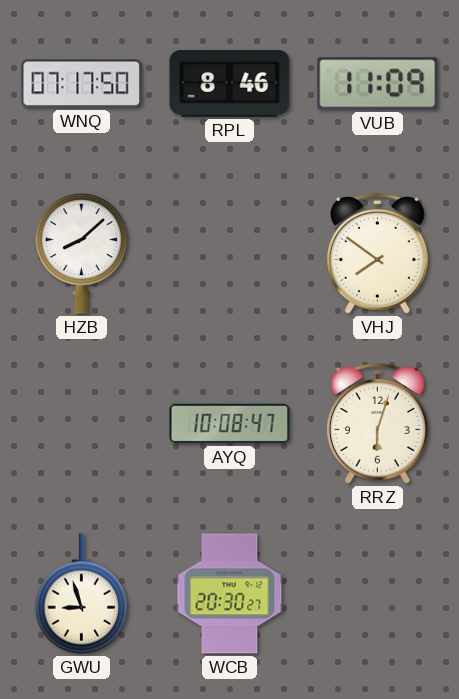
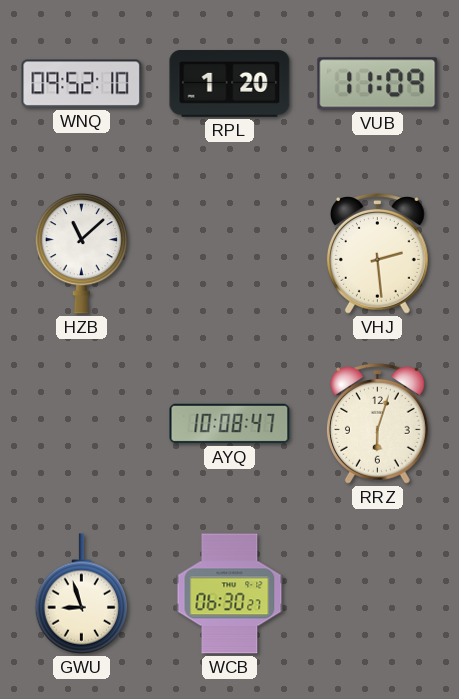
WNQ: 07:17 -> 09:52
RPL: 8:46 -> 1:20
HZB: 8:08 -> 11:08
VHJ: 7:51 -> 2:29
WCB: 20:30 -> 06:30
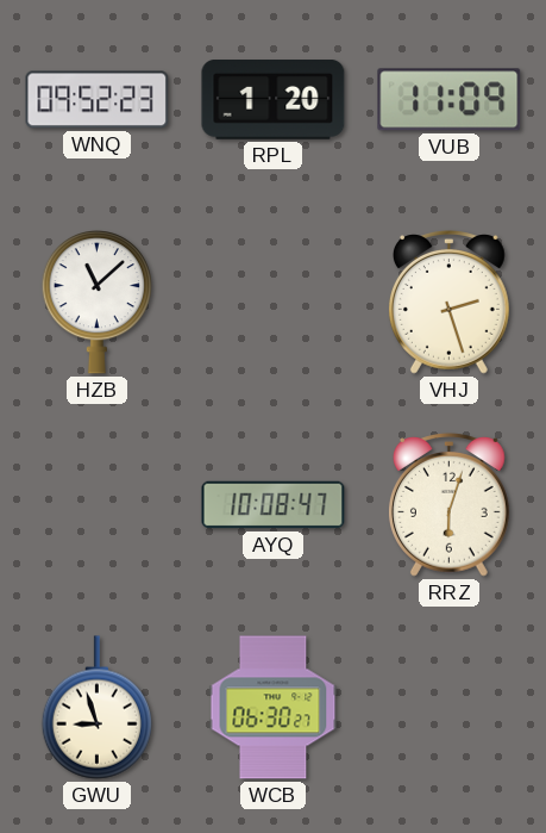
WNQ: 09:52:10 -> 09:52:23
VHJ: 2:29 -> 2:27
